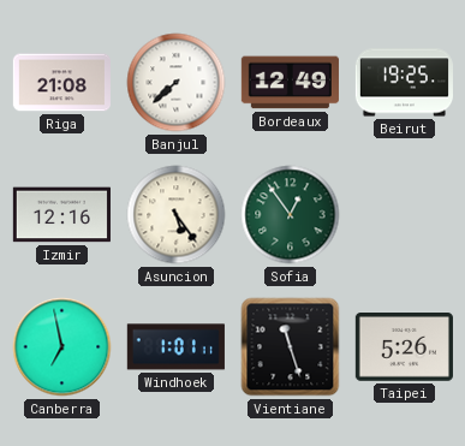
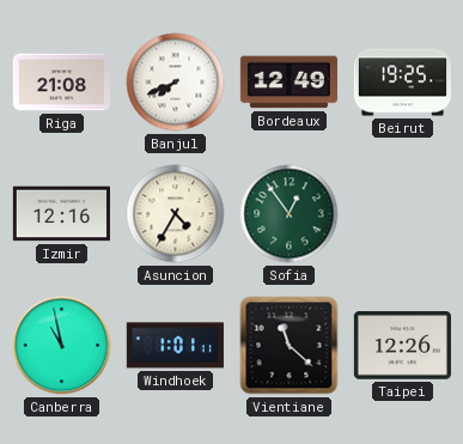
Banjul: 7:38 -> 7:41
Asuncion: 5:24 -> 4:35
Canberra: 6:58 -> 10:58
Vientiane: 11:27 -> 11:22
Taipei: 5:26 -> 12:26
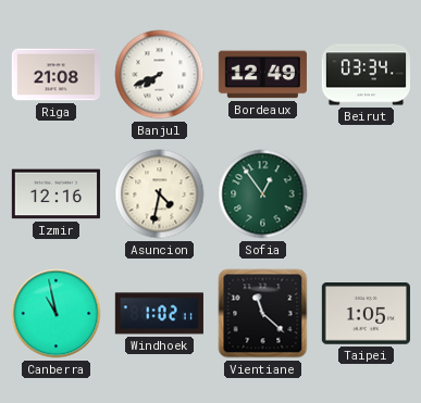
Beirut: 19:25 -> 03:34
Asuncion: 4:35 -> 4:32
Windhoek: 1:01 -> 1:02
Taipei: 12:26 -> 1:05
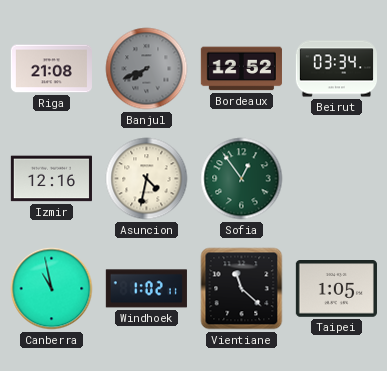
Banjul dial: white -> grey
Bordeaux: 12:49 -> 12:52
